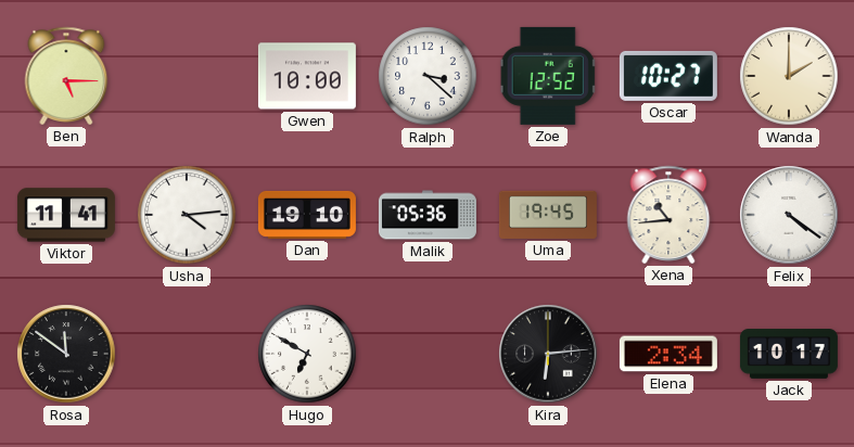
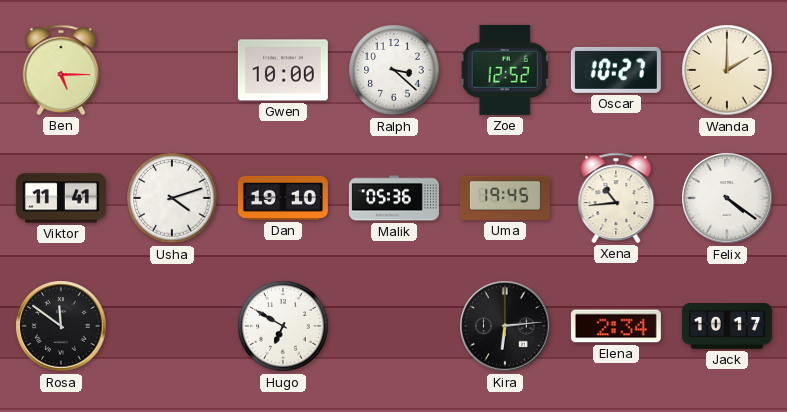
Usha: 4:14 -> 4:12
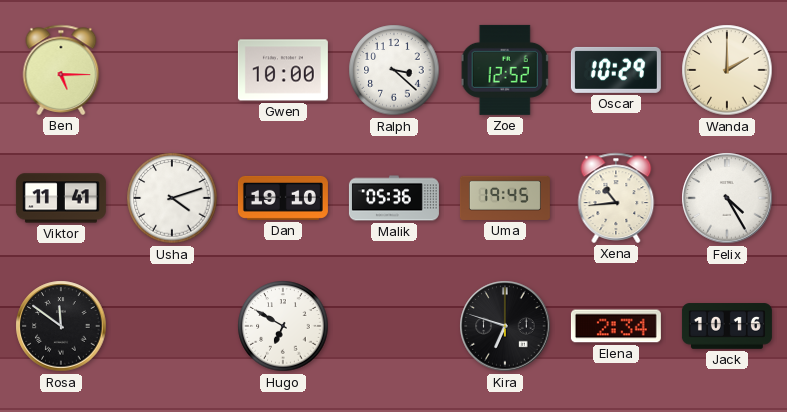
Oscar: 10:27 -> 10:29
Felix: 4:21 -> 4:25
Kira: 6:14 -> 6:48
Jack: 10:17 -> 10:16
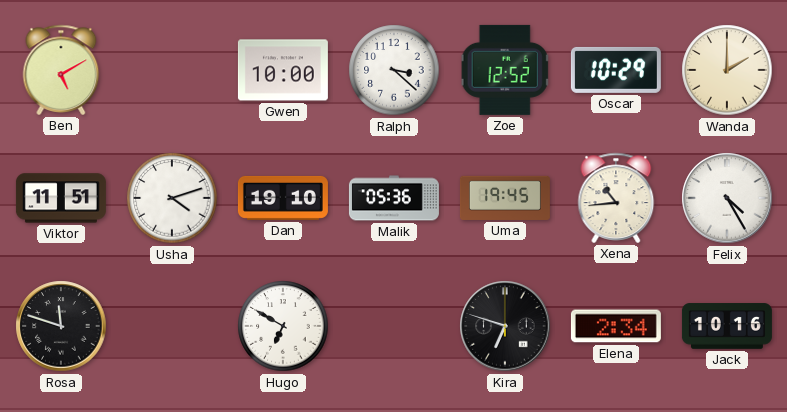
Ben: 5:15 -> 5:10
Viktor: 11:41 -> 11:51
Rosa: 11:51 -> 11:48
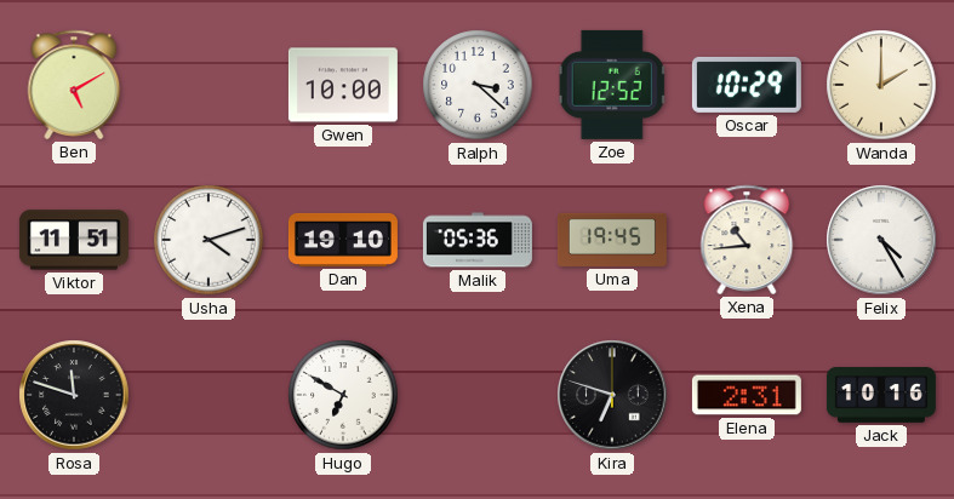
Elena: 2:34 -> 2:31
